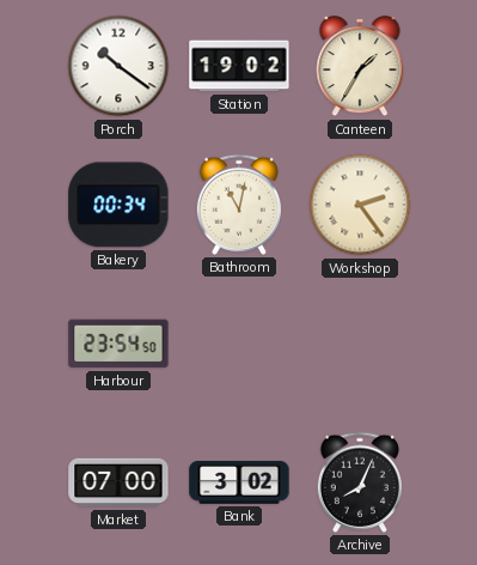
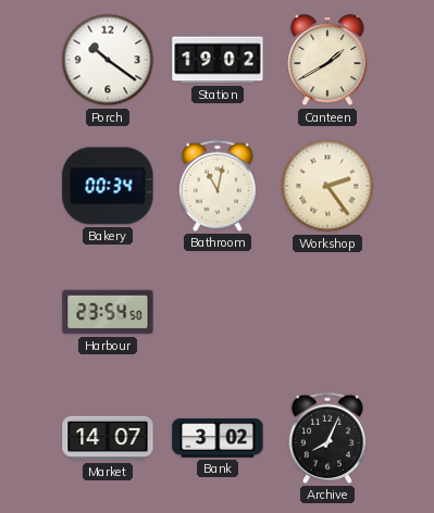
Canteen: 1:35 -> 1:40
Market: 07:00 -> 14:07
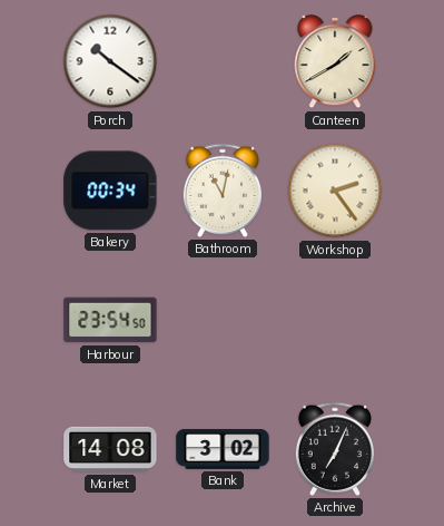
Station: 19:02 -> none
Market: 14:07 -> 14:08
Archive: 8:04 -> 7:04
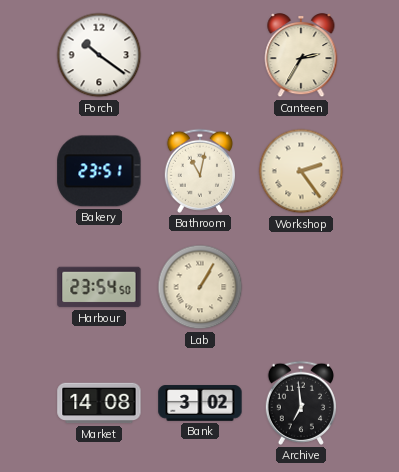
Canteen: 1:40 -> 2:35
Bakery: 00:34 -> 23:51
Lab: none -> 1:05
Archive: 7:04 -> 6:59
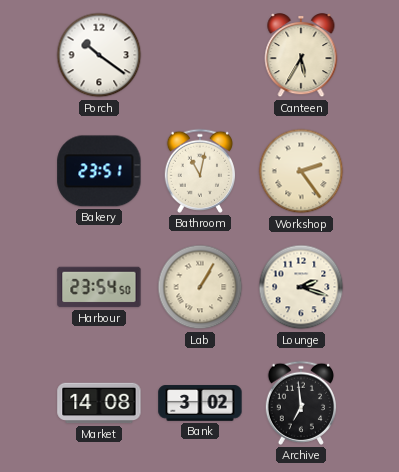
Canteen: 2:35 -> 5:35
Lounge: none -> 2:18
